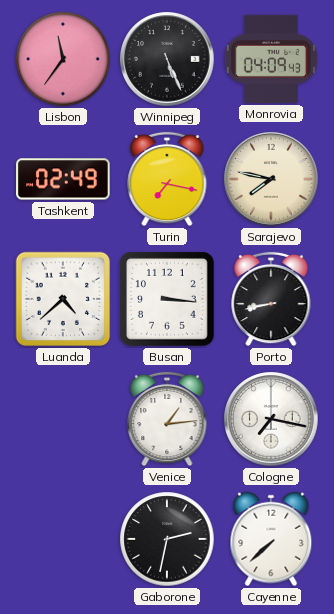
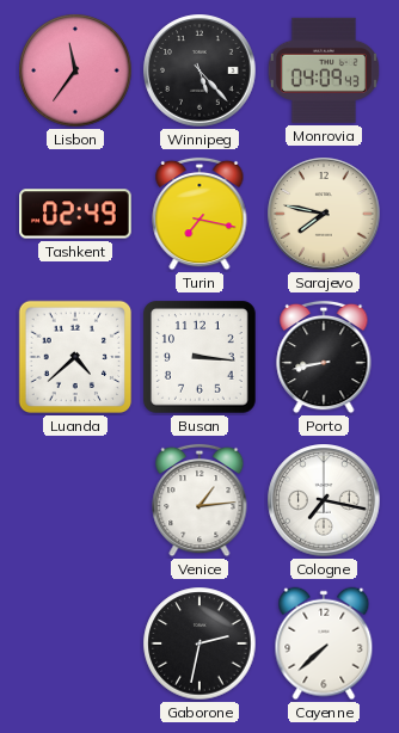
Winnipeg: 5:26 -> 5:23
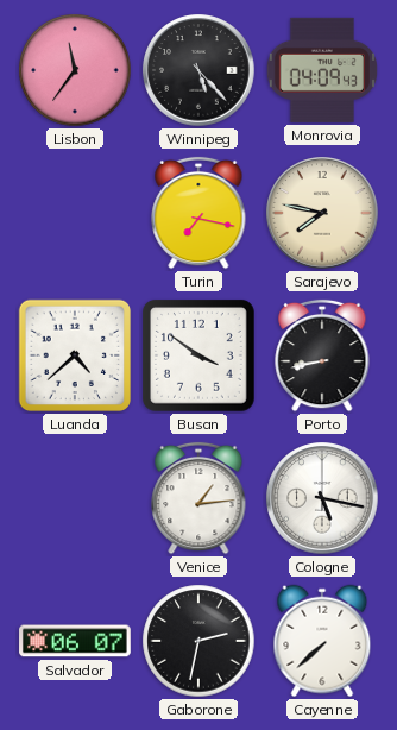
Tashkent: 02:49 -> none
Busan: 3:16 -> 3:51
Cologne: 7:17 -> 5:17
Salvador: none -> 06:07
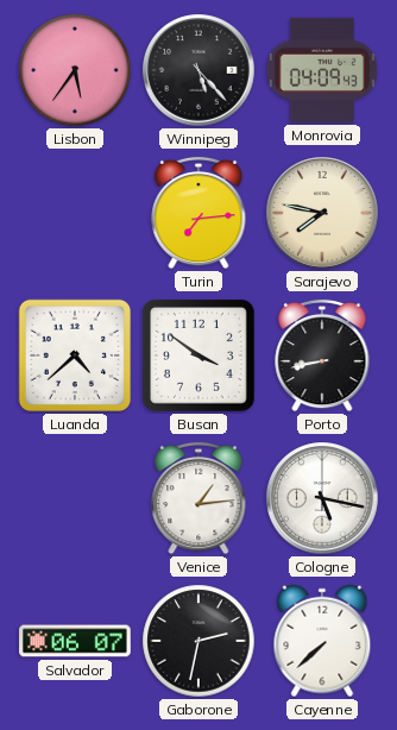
Lisbon: 11:36 -> 5:36
Turin: 7:17 -> 7:14
